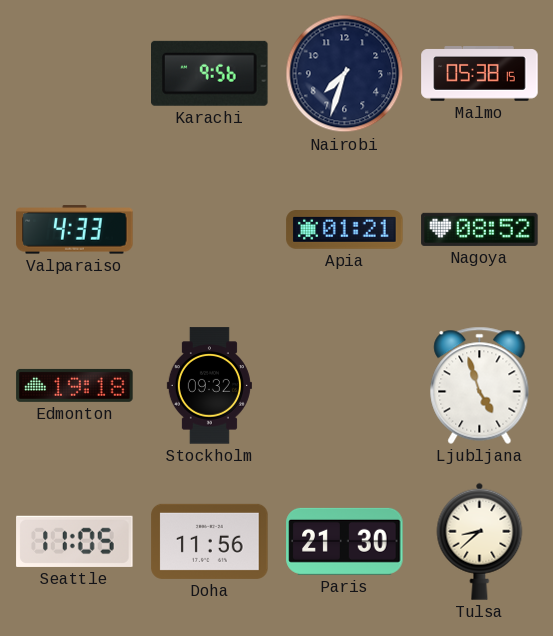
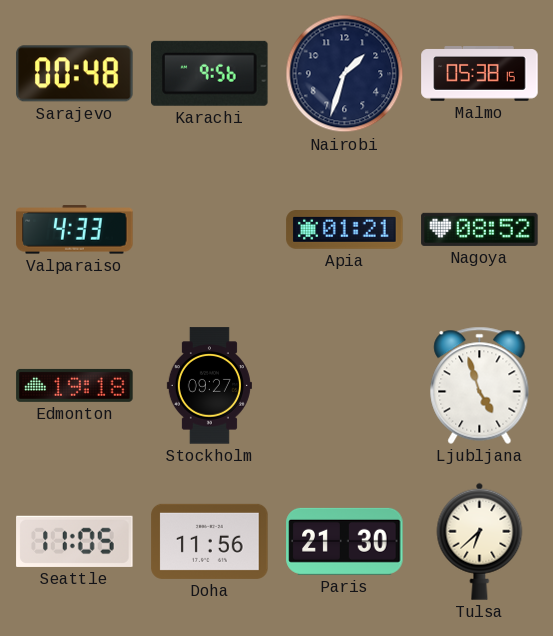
Sarajevo: none -> 00:48
Nairobi: 7:33 -> 1:33
Stockholm: 09:32 -> 09:27
Tulsa: 8:38 -> 6:38
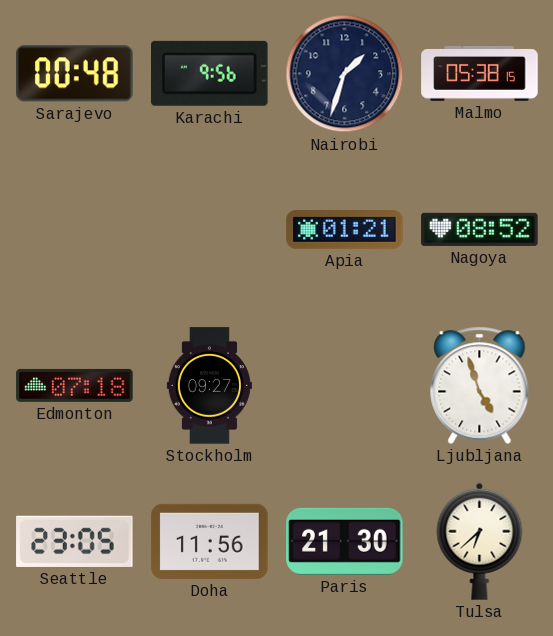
Valparaiso: 4:33 -> none
Edmonton: 19:18 -> 07:18
Seattle: 11:05 -> 23:05
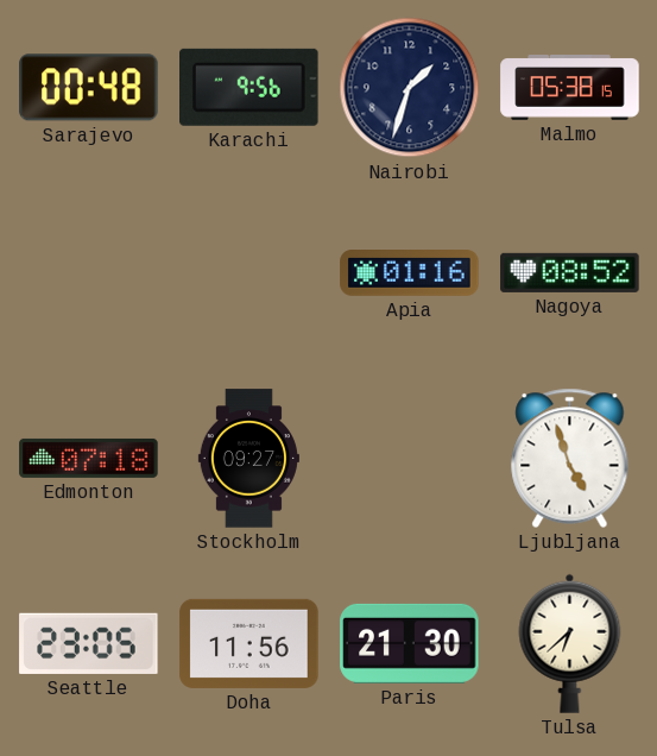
Apia: 01:21 -> 01:16
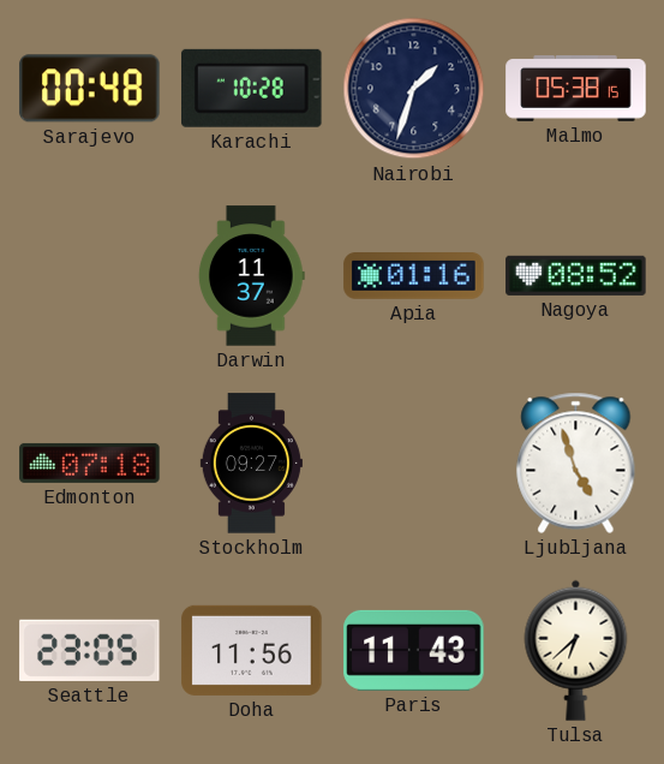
Karachi: 9:56 -> 10:28
Darwin: none -> 11:37
Paris: 21:30 -> 11:43
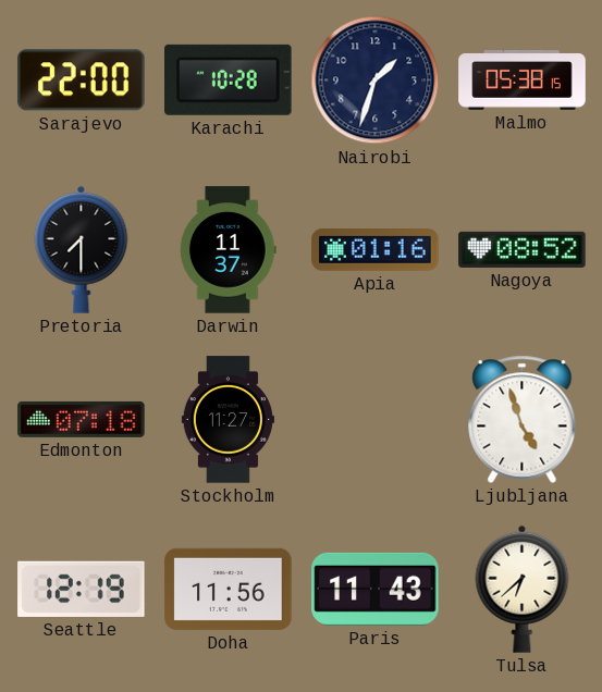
Sarajevo: 00:48 -> 22:00
Pretoria: none -> 7:30
Stockholm: 09:27 -> 11:27
Seattle: 23:05 -> 12:19
